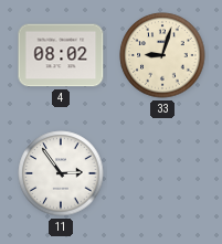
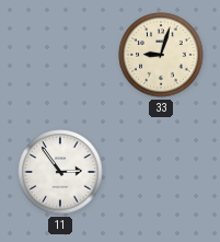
4: 08:02 -> none
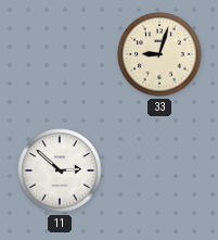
11: 2:54 -> 2:52
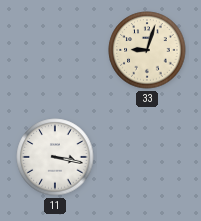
11: 2:52 -> 3:17
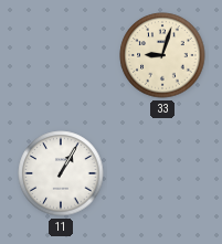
11: 3:17 -> 1:05
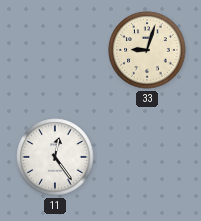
11: 1:05 -> 12:24
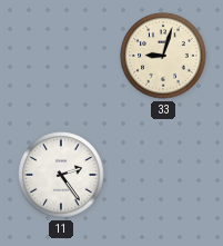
11: 12:24 -> 2:24
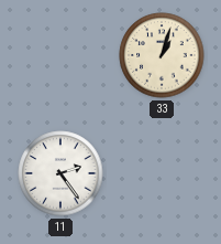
33: 9:03 -> 1:03
